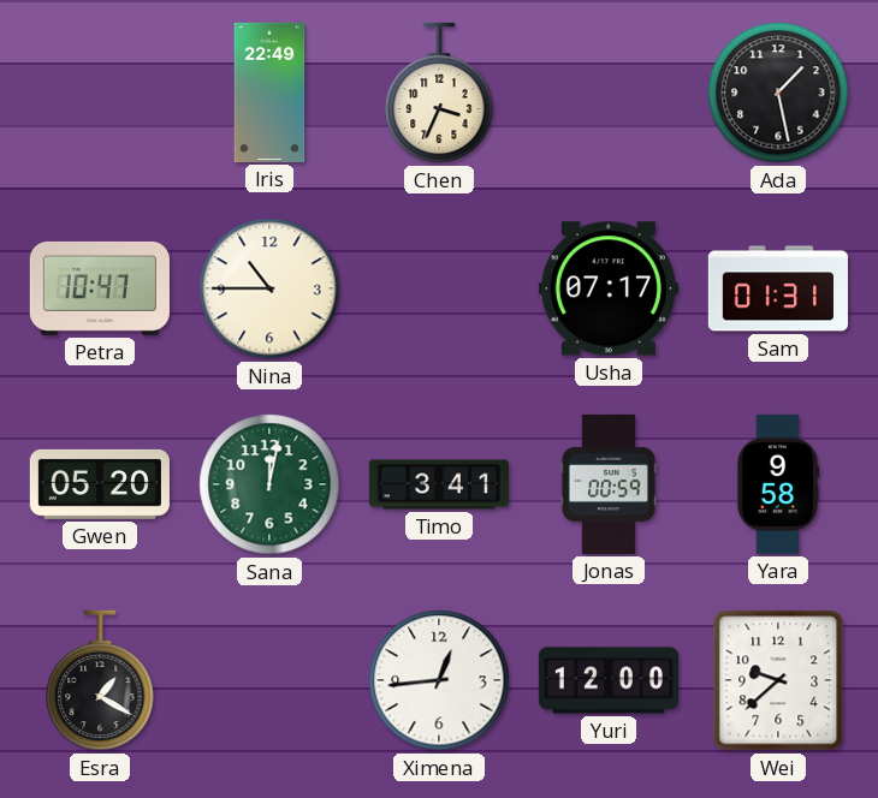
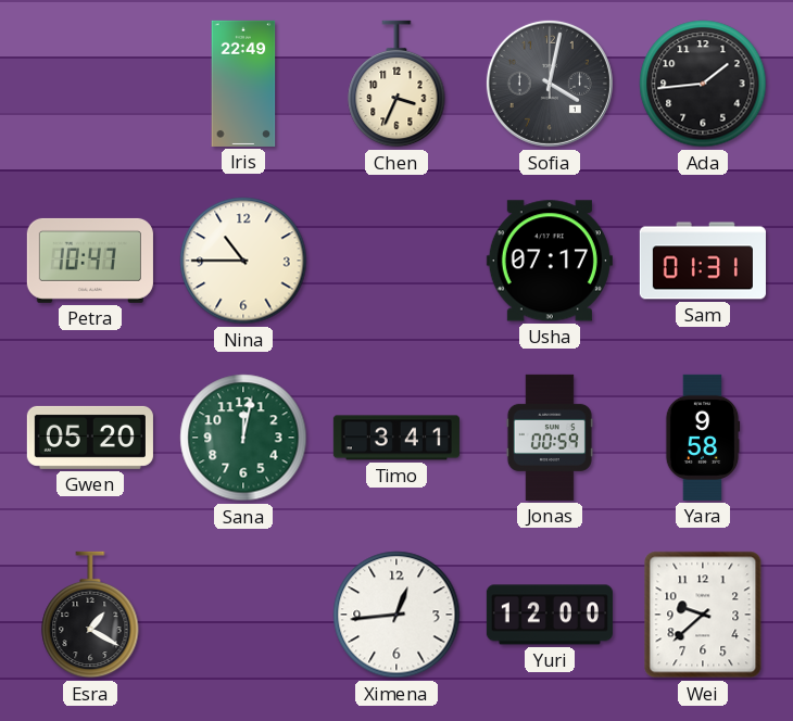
Sofia: none -> 4:02
Ada: 1:28 -> 1:44
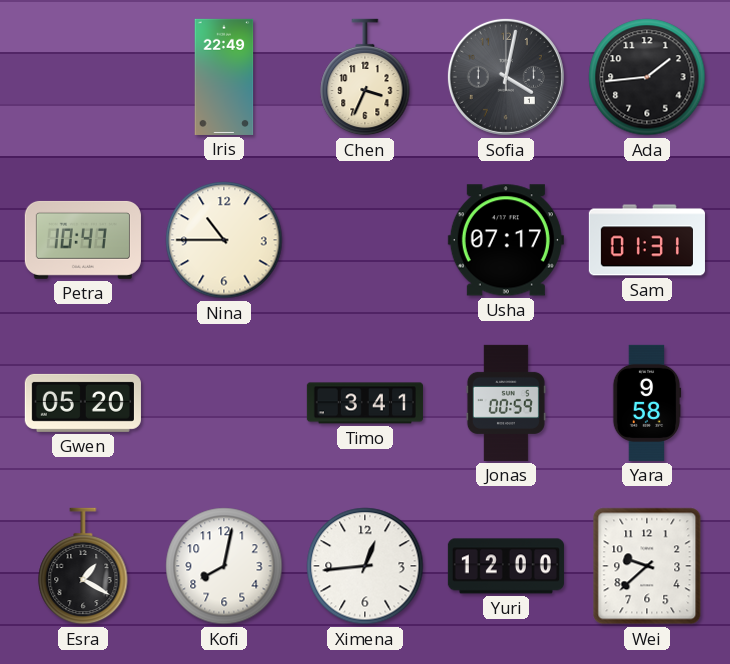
Sana: 12:02 -> none
Kofi: none -> 8:02
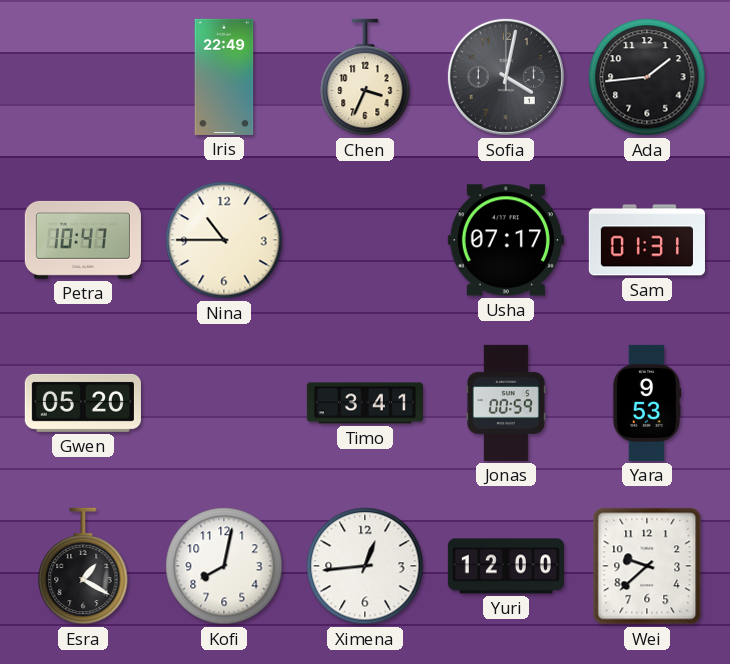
Yara: 9:58 -> 9:53
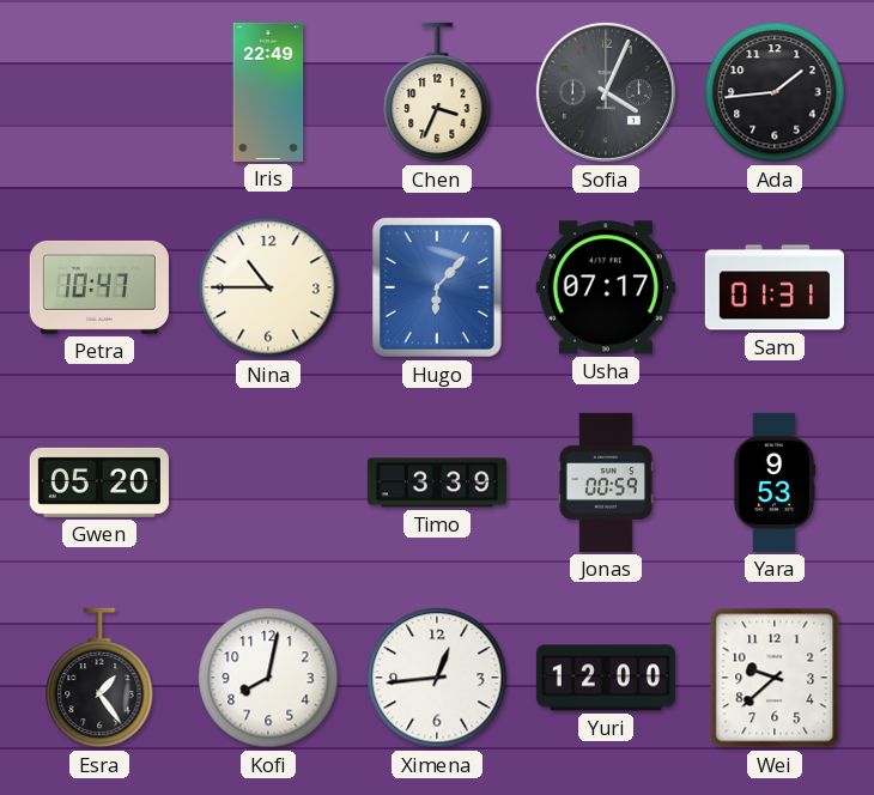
Sofia: 4:02 -> 4:04
Hugo: none -> 6:07
Timo: 3:41 -> 3:39
Esra: 1:20 -> 1:24
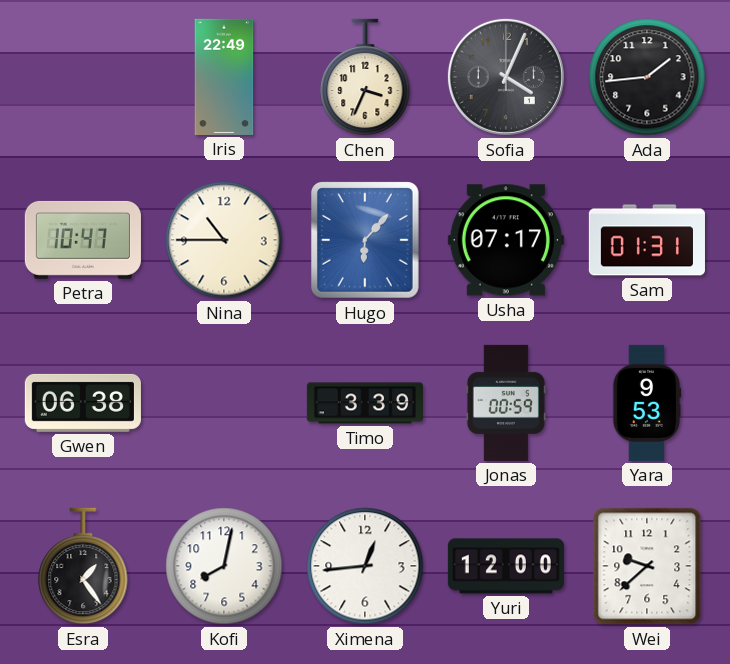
Gwen: 05:20 -> 06:38
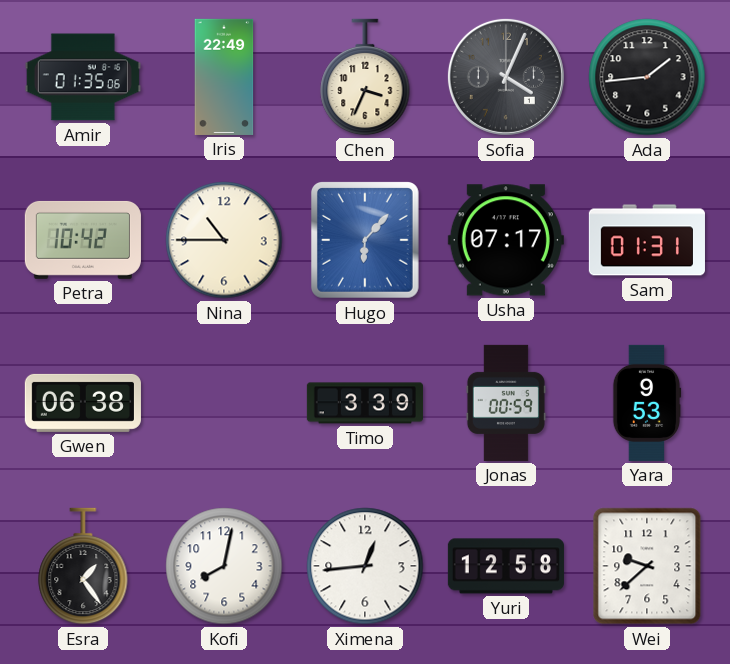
Amir: none -> 01:35
Petra: 10:47 -> 10:42
Yuri: 12:00 -> 12:58
